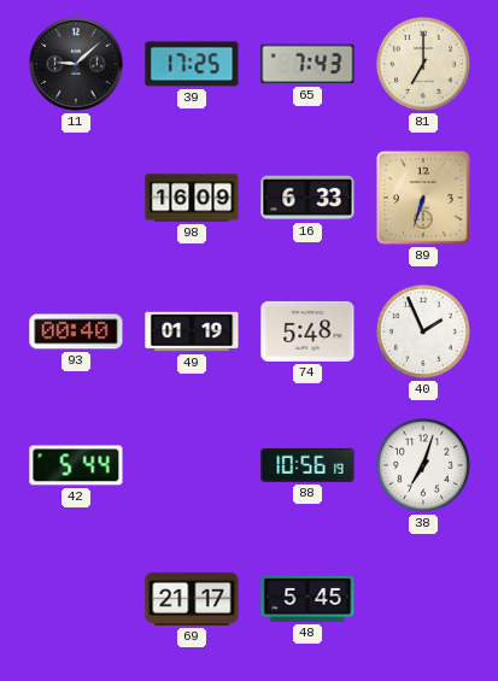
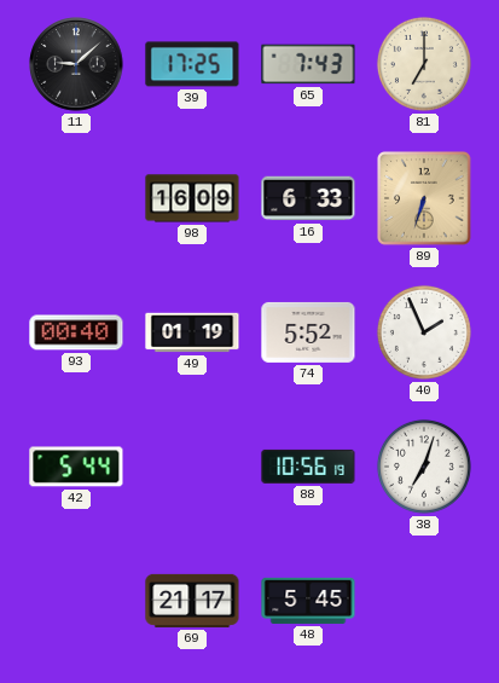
74: 5:48 -> 5:52
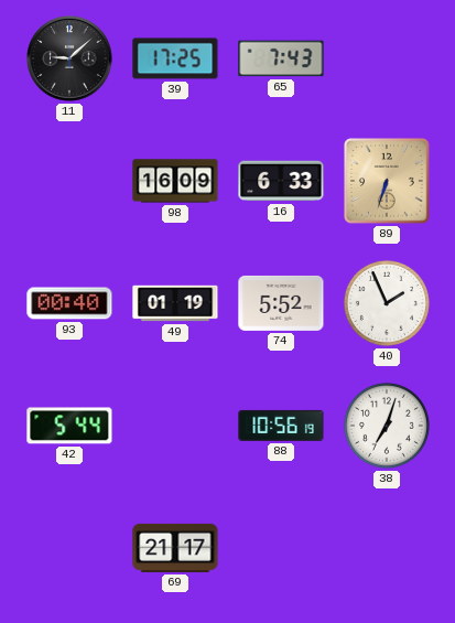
81: 7:00 -> none
48: 5:45 -> none
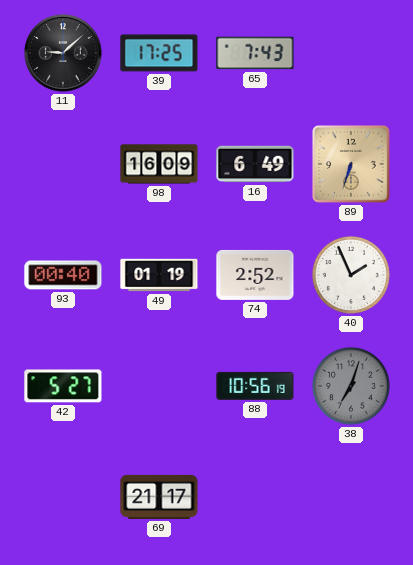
16: 6:33 -> 6:49
74: 5:52 -> 2:52
42: 5:44 -> 5:27
38 dial: white -> grey
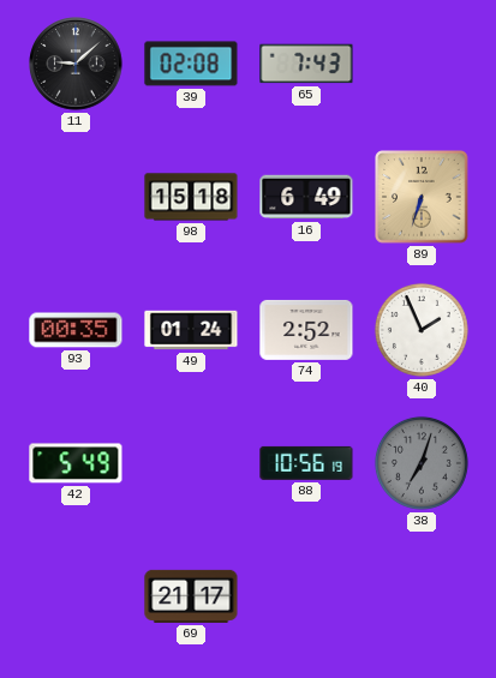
39: 17:25 -> 02:08
98: 16:09 -> 15:18
93: 00:40 -> 00:35
49: 01:19 -> 01:24
42: 5:27 -> 5:49
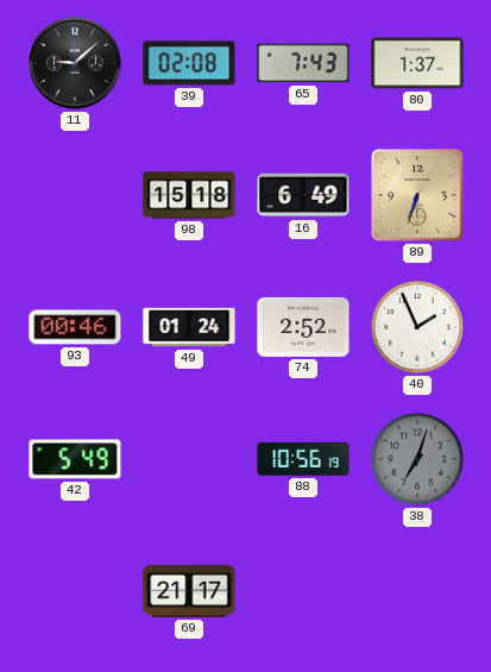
80: none -> 1:37
93: 00:35 -> 00:46
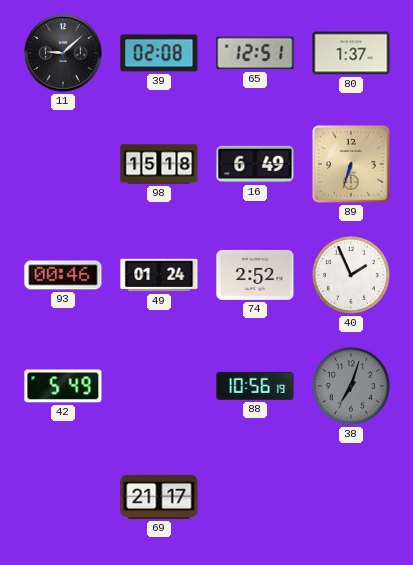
65: 7:43 -> 12:51
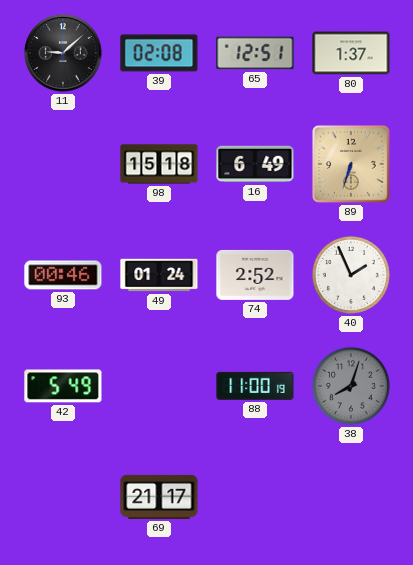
88: 10:56 -> 11:00
38: 7:03 -> 8:03
